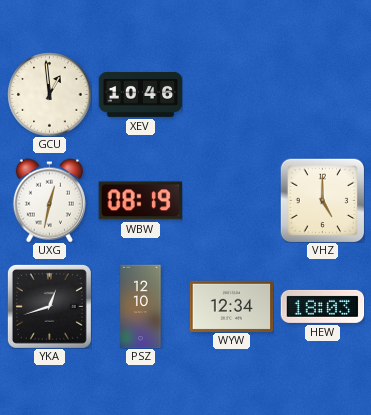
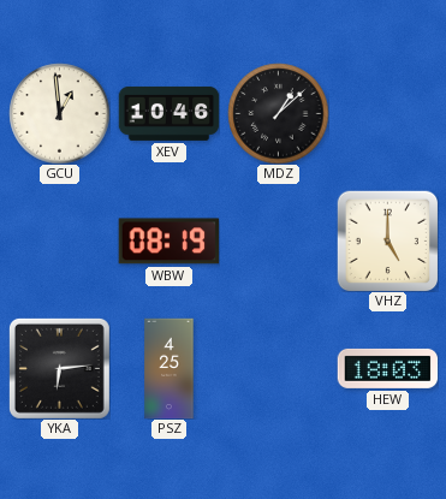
MDZ: none -> 1:08
UXG: 12:32 -> none
YKA: 12:42 -> 6:14
PSZ: 12:10 -> 4:25
WYW: 12:34 -> none
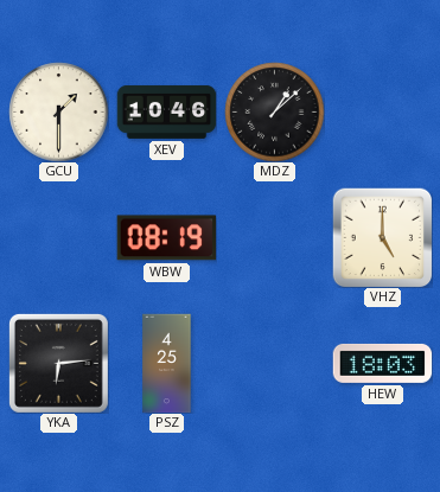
GCU: 12:59 -> 1:30
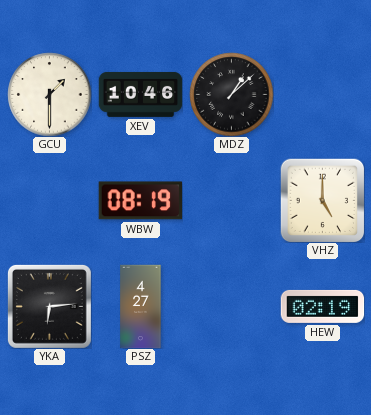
PSZ: 4:25 -> 4:27
HEW: 18:03 -> 02:19
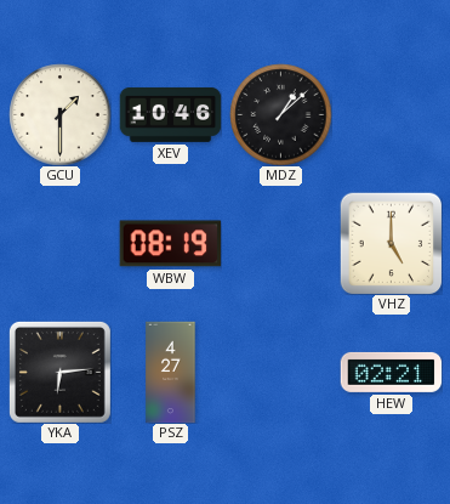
HEW: 02:19 -> 02:21
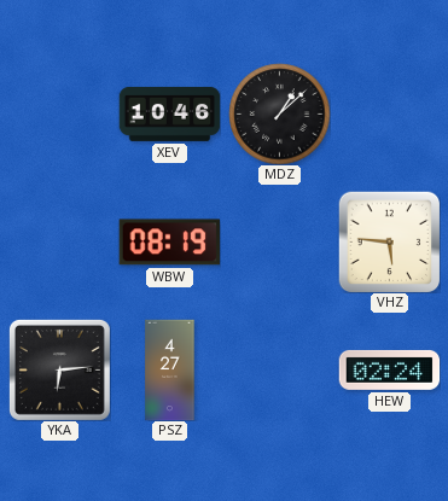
GCU: 1:30 -> none
VHZ: 5:00 -> 5:46
HEW: 02:21 -> 02:24
